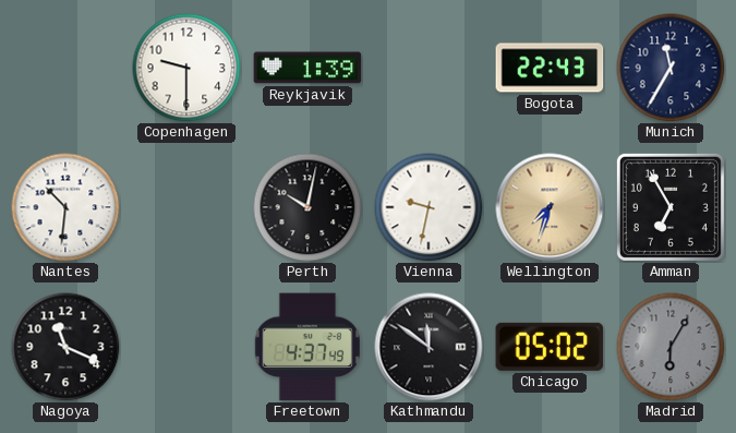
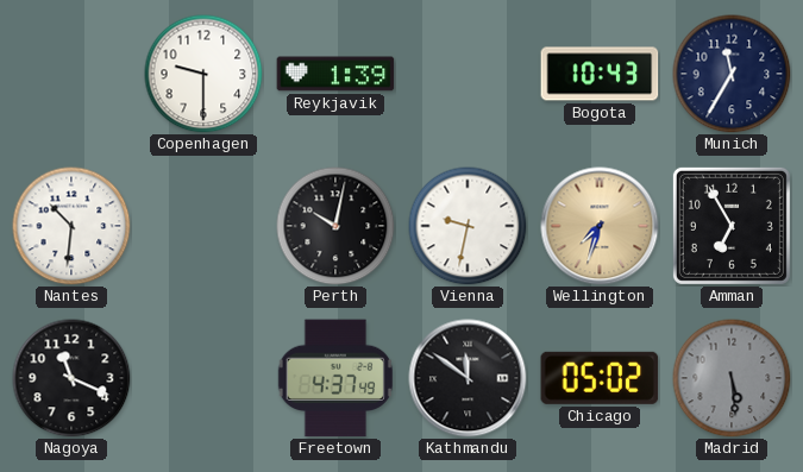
Bogota: 22:43 -> 10:43
Madrid: 6:05 -> 5:29
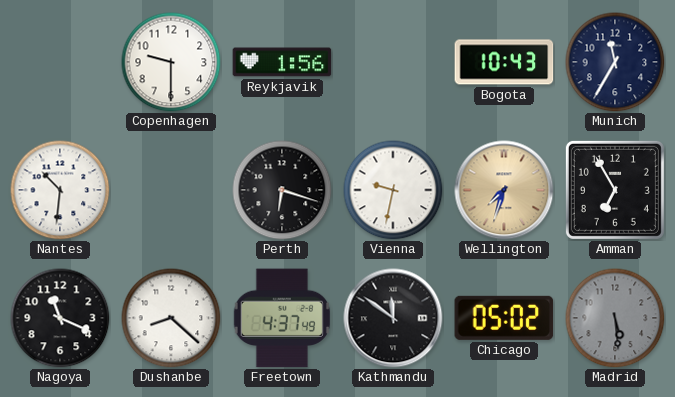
Reykjavik: 1:39 -> 1:56
Perth: 10:02 -> 6:18
Dushanbe: none -> 8:22
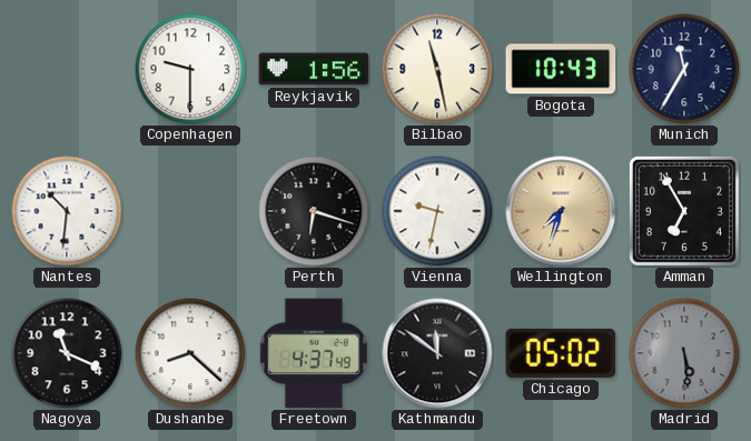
Bilbao: none -> 11:28
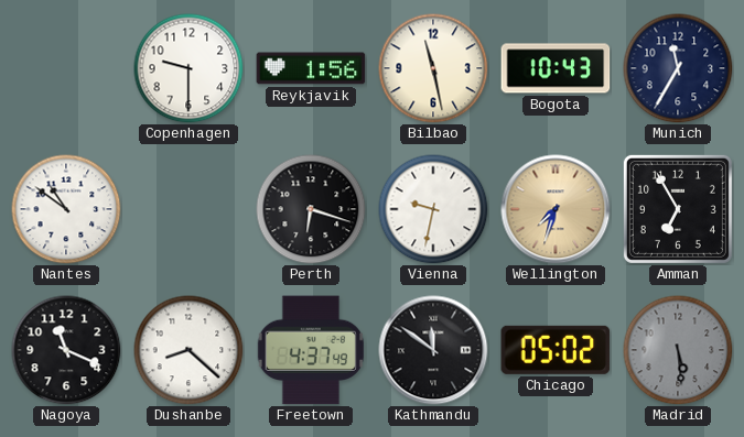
Nantes: 10:31 -> 10:51
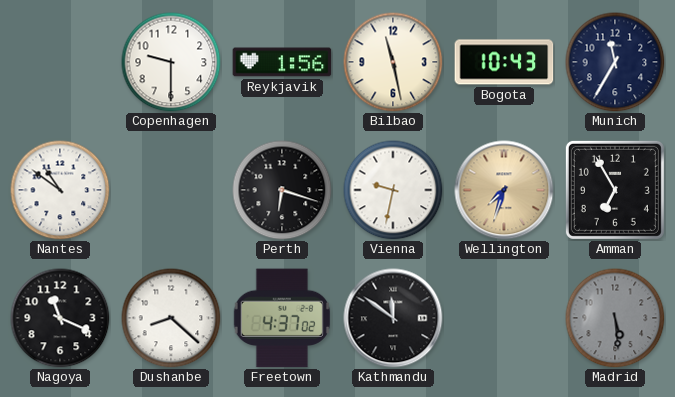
Freetown: 4:37:49 -> 4:37:02
Chicago: 05:02 -> none
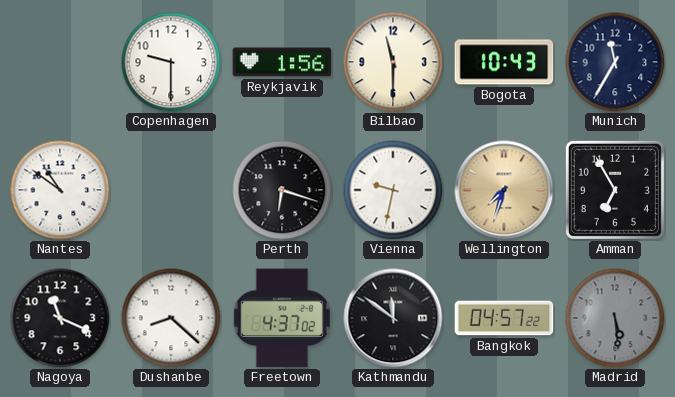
Bilbao: 11:28 -> 11:30
Bangkok: none -> 04:57
